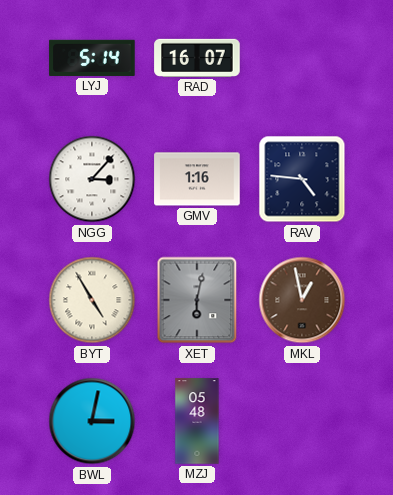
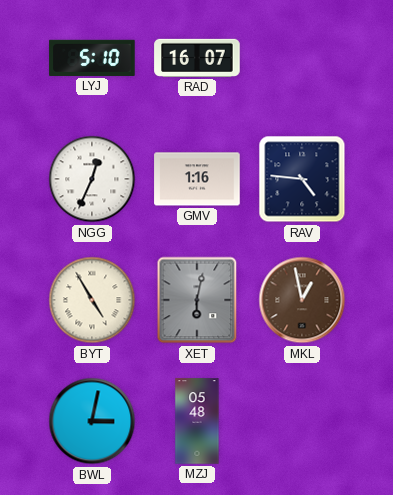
LYJ: 5:14 -> 5:10
NGG: 3:07 -> 12:34
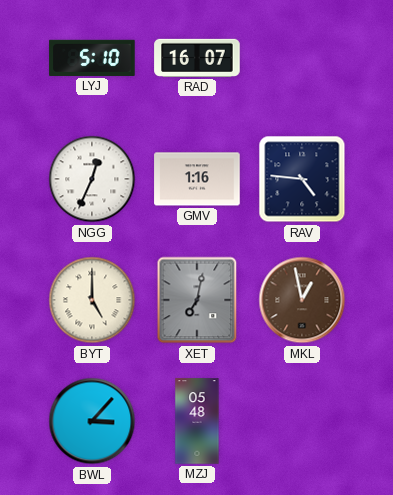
BYT: 4:55 -> 5:00
XET: 6:02 -> 7:02
BWL: 3:02 -> 3:07
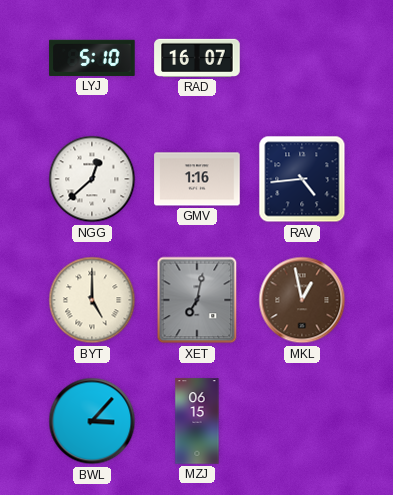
NGG: 12:34 -> 12:38
RAV: 4:46 -> 4:44
MZJ: 05:48 -> 06:15
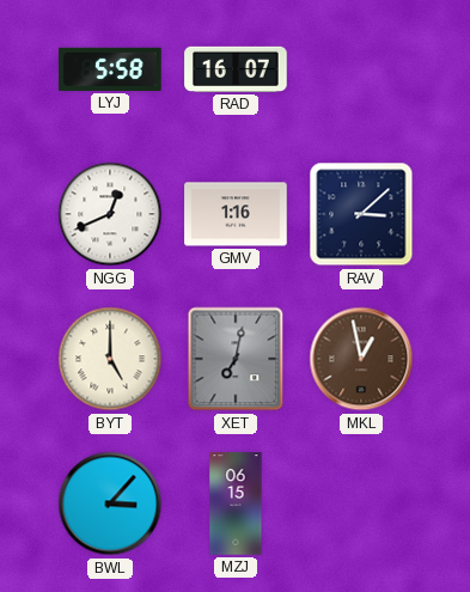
LYJ: 5:10 -> 5:58
NGG: 12:38 -> 12:41
RAV: 4:44 -> 3:08
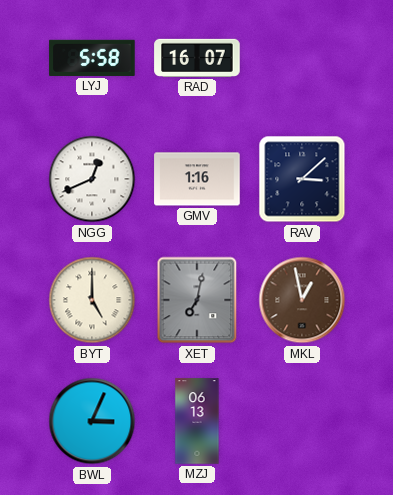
BWL: 3:07 -> 3:04
MZJ: 06:15 -> 06:13
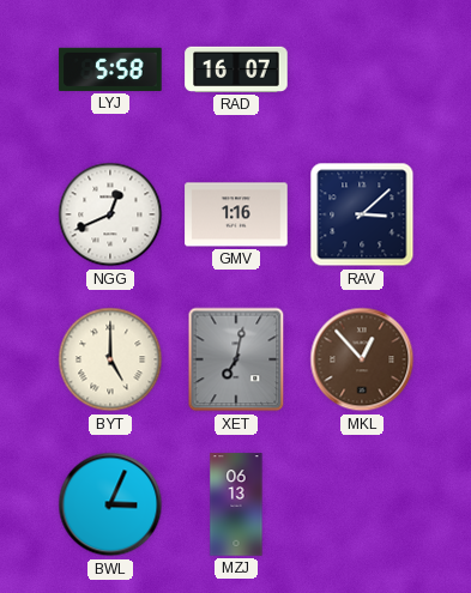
MKL: 12:58 -> 12:53
